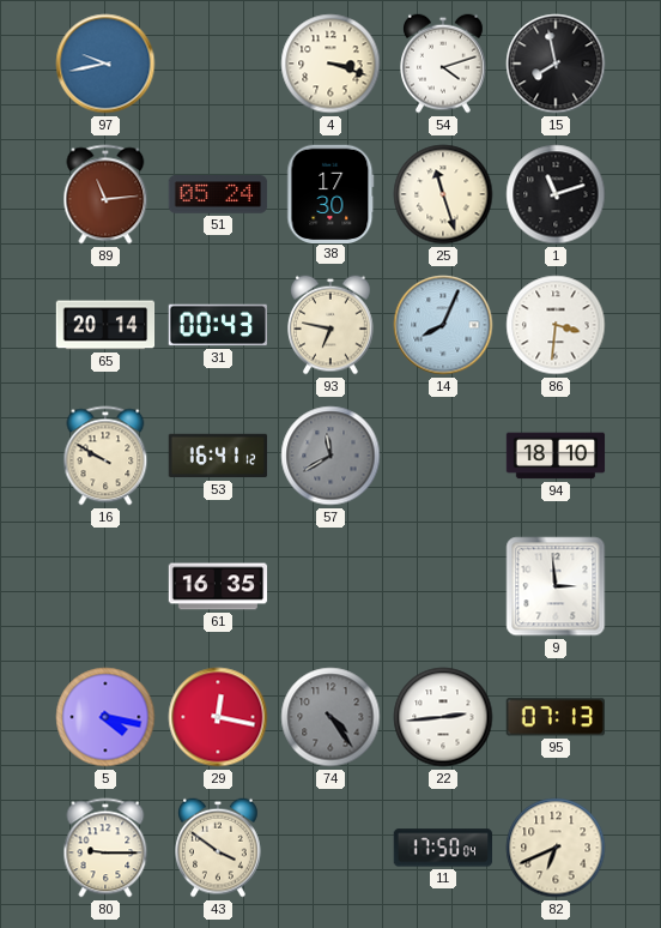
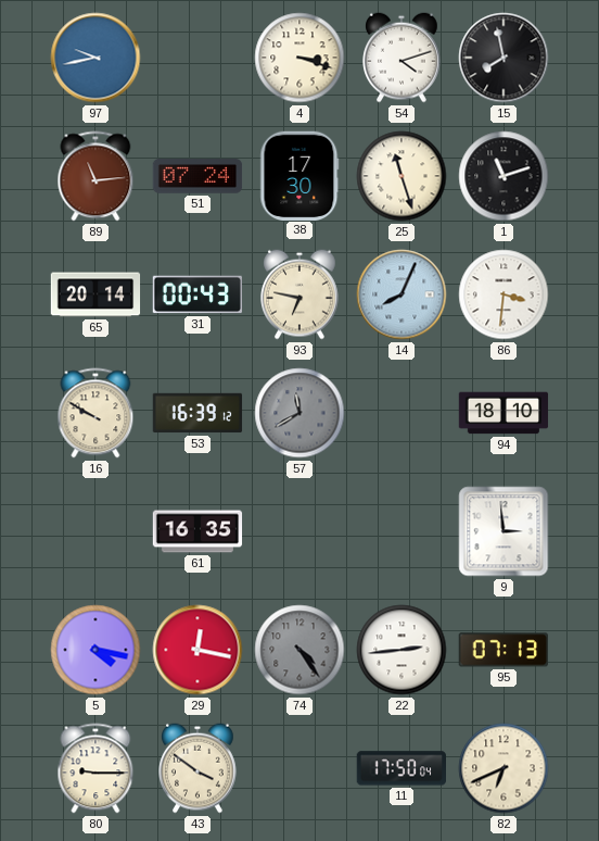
51: 05:24 -> 07:24
53: 16:41 -> 16:39
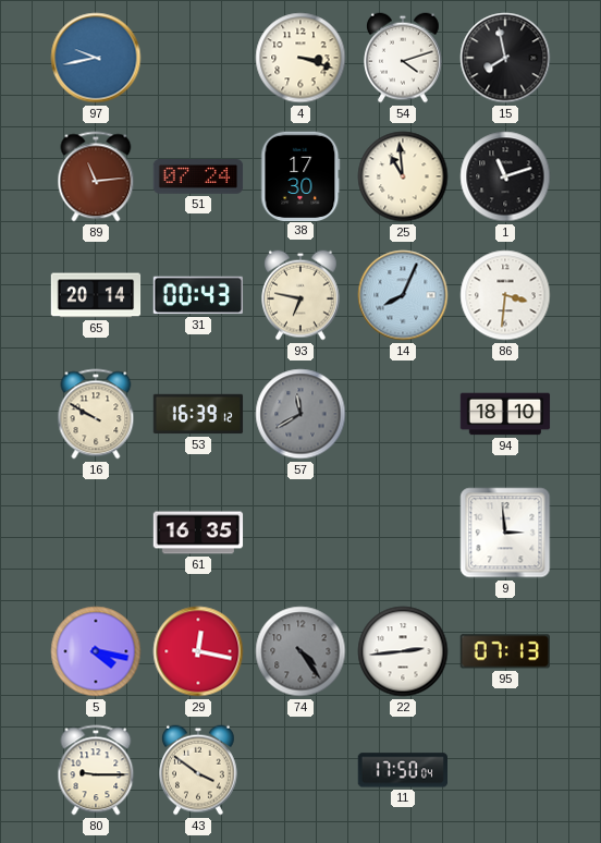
25: 11:27 -> 10:59
82: 6:41 -> none
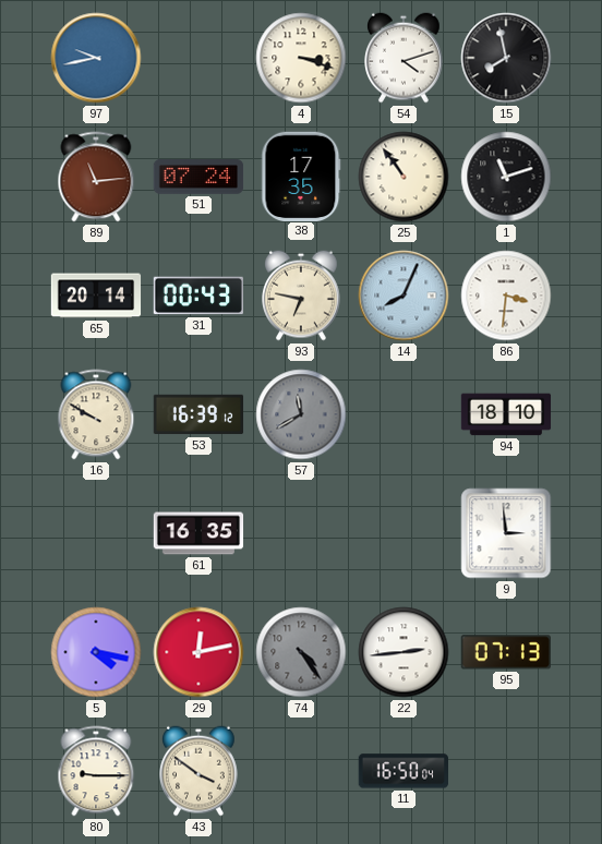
38: 17:30 -> 17:35
25: 10:59 -> 10:54
29: 12:17 -> 12:13
11: 17:50 -> 16:50
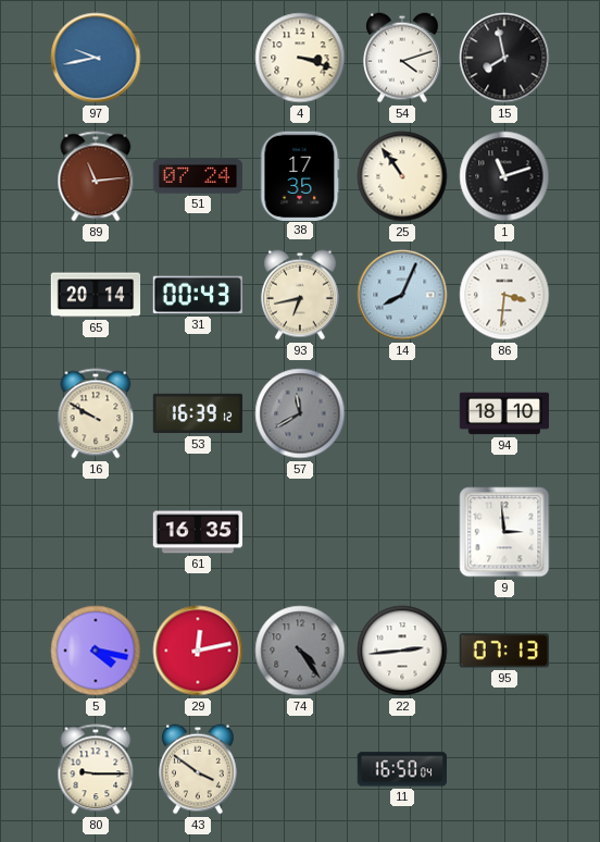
93: 6:47 -> 6:43
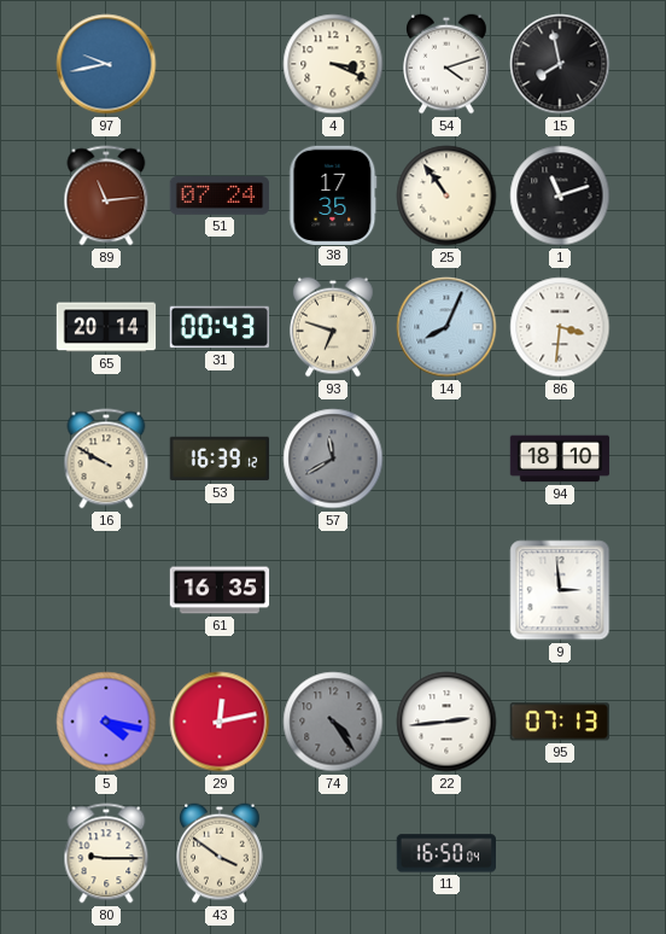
4: 3:18 -> 3:19
93: 6:43 -> 6:48
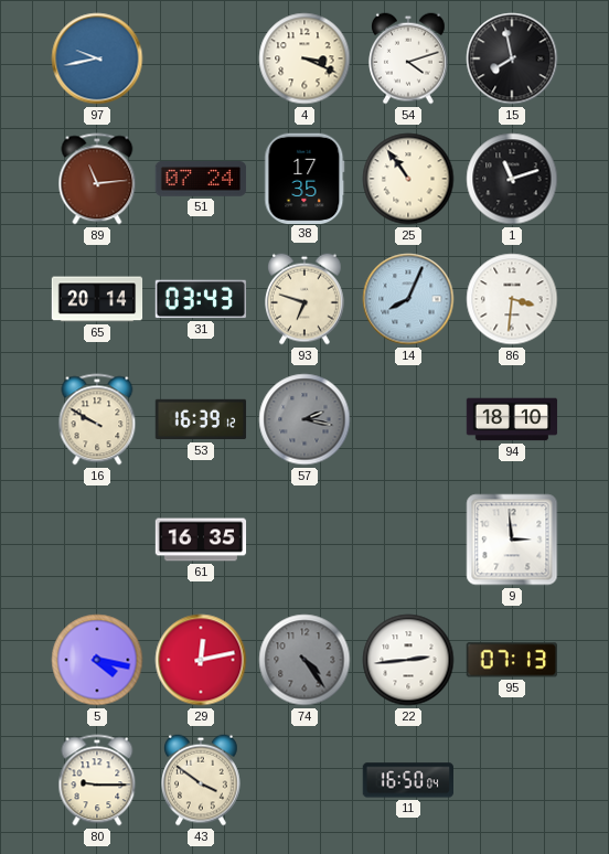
31: 00:43 -> 03:43
57: 11:40 -> 2:17
